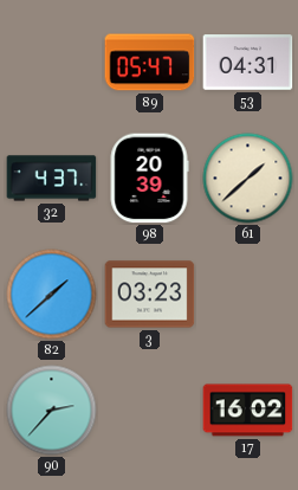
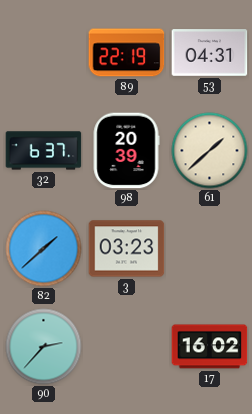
89: 05:47 -> 22:19
32: 4:37 -> 6:37
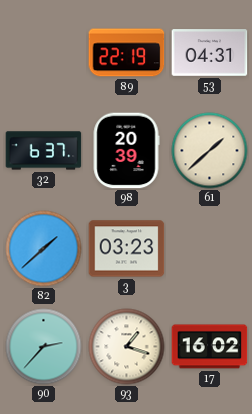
93: none -> 1:18
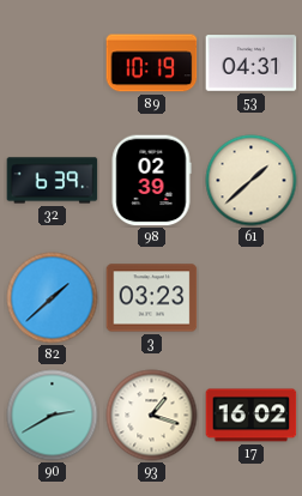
89: 22:19 -> 10:19
32: 6:37 -> 6:39
98: 20:39 -> 02:39
90: 2:37 -> 2:40
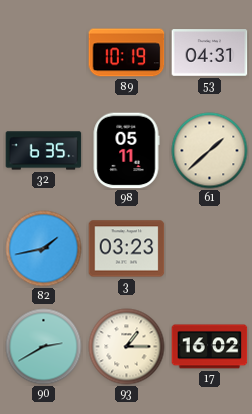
32: 6:39 -> 6:35
98: 02:39 -> 05:11
82: 1:38 -> 1:43
93: 1:18 -> 1:15
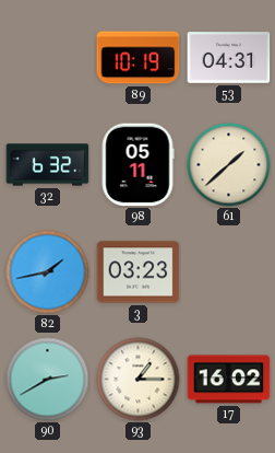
32: 6:35 -> 6:32
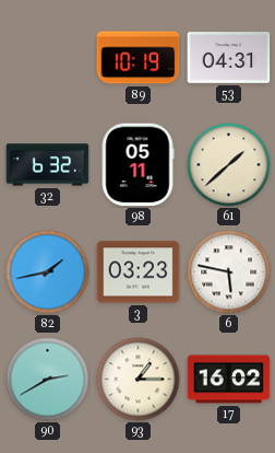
6: none -> 5:47
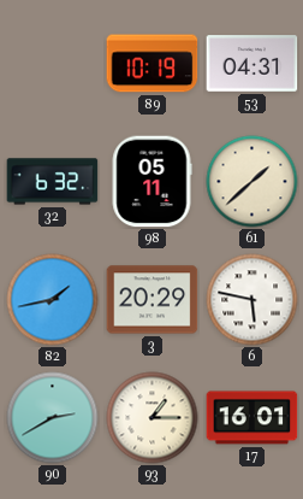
3: 03:23 -> 20:29
17: 16:02 -> 16:01
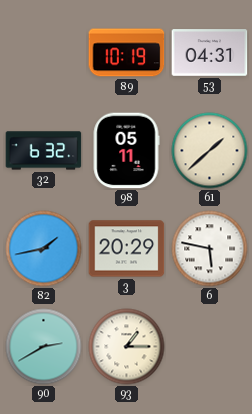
17: 16:01 -> none
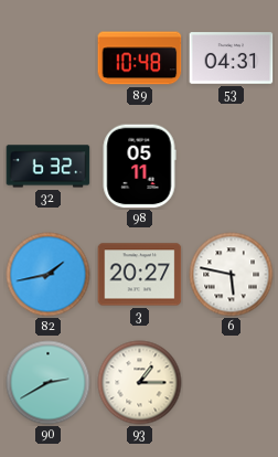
89: 10:19 -> 10:48
61: 1:38 -> none
3: 20:29 -> 20:27
